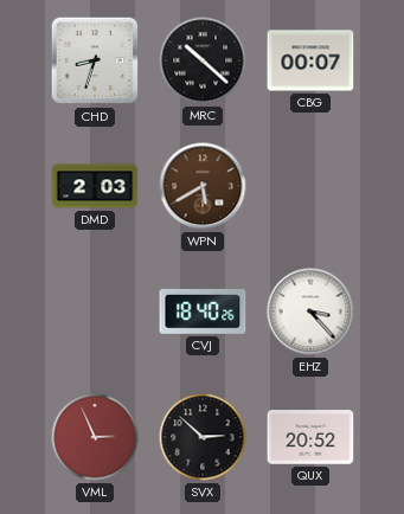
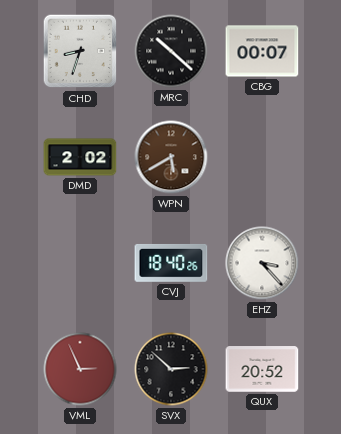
DMD: 2:03 -> 2:02
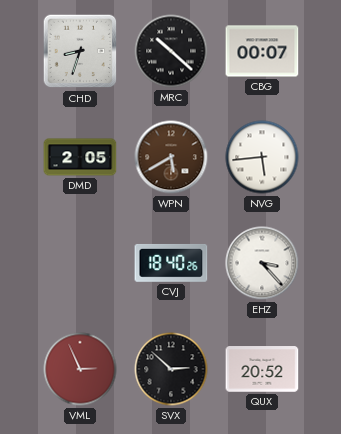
DMD: 2:02 -> 2:05
NVG: none -> 5:44
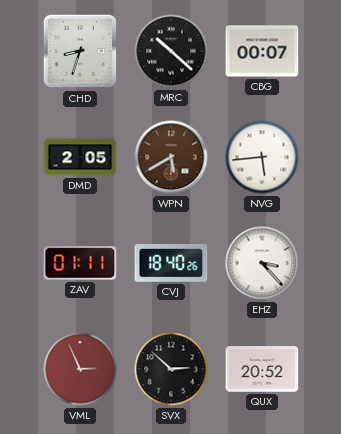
ZAV: none -> 01:11
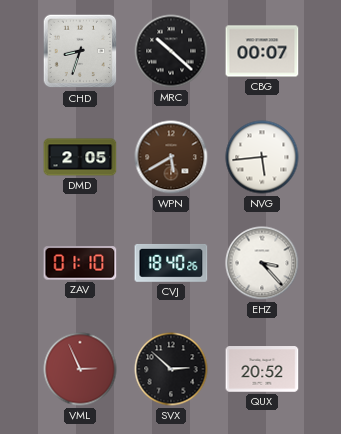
ZAV: 01:11 -> 01:10
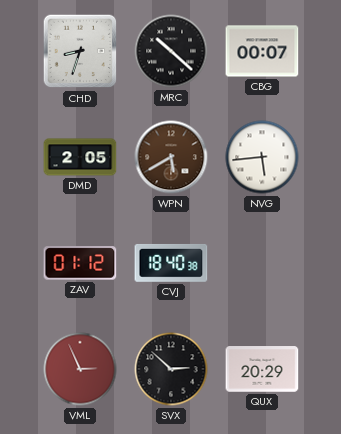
ZAV: 01:10 -> 01:12
CVJ: 18:40:26 -> 18:40:38
EHZ: 3:23 -> none
QUX: 20:52 -> 20:29
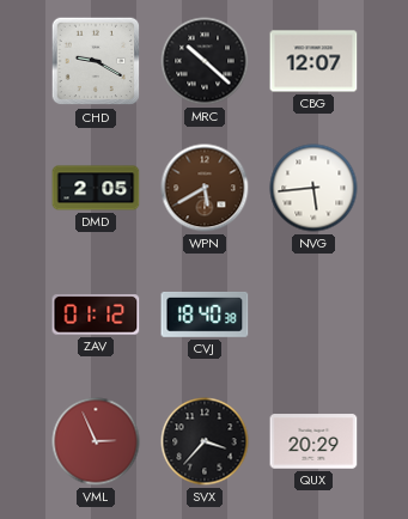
CHD: 8:33 -> 9:20
CBG: 00:07 -> 12:07
SVX: 2:52 -> 3:37
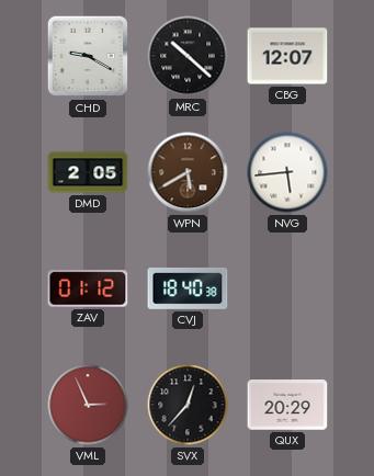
SVX: 3:37 -> 12:37
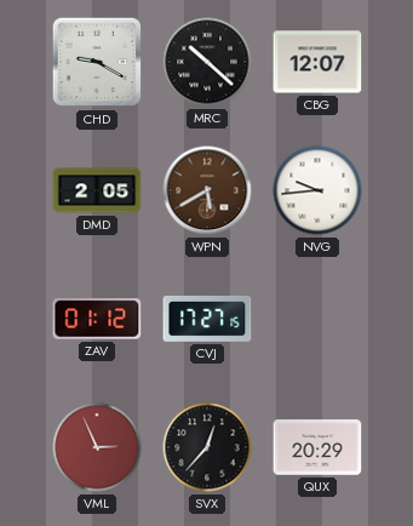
NVG: 5:44 -> 9:44
CVJ: 18:40 -> 17:27
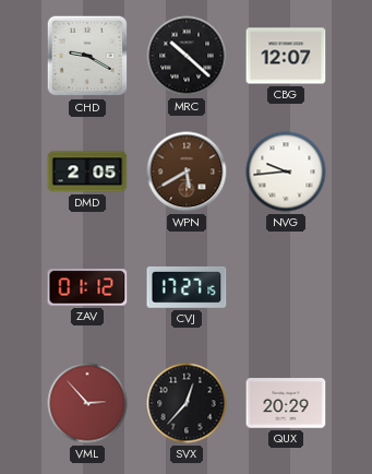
VML: 2:56 -> 2:53
